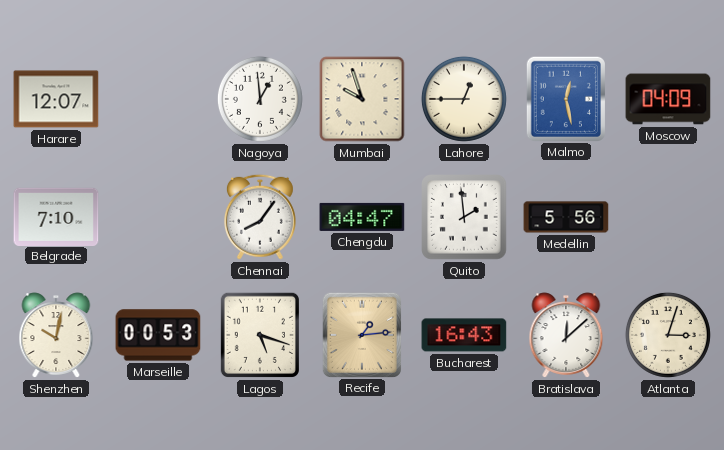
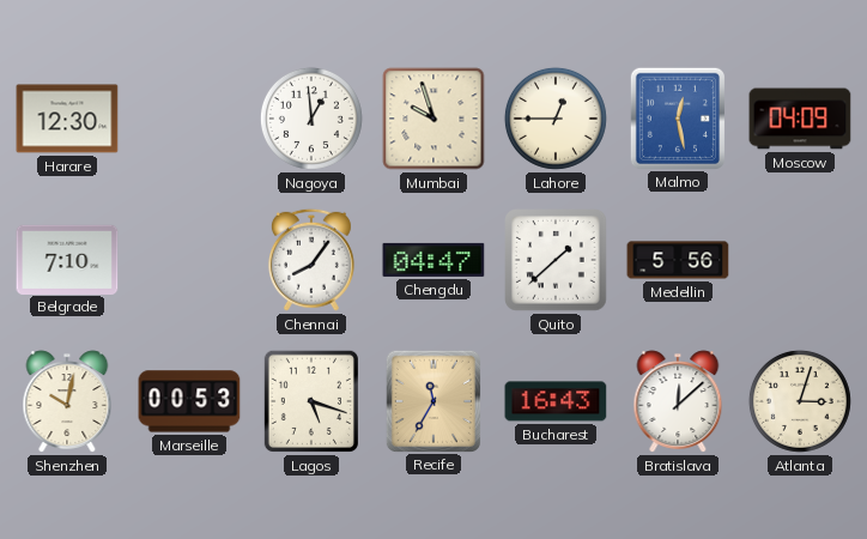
Harare: 12:07 -> 12:30
Quito: 1:59 -> 1:38
Recife: 1:14 -> 11:35
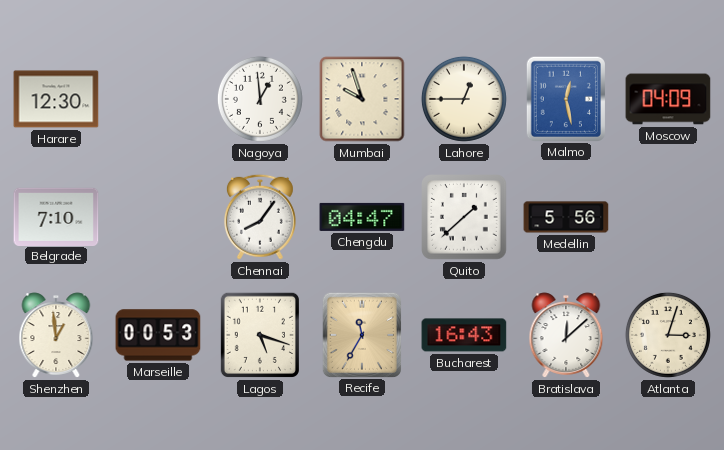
Shenzhen: 10:02 -> 12:59
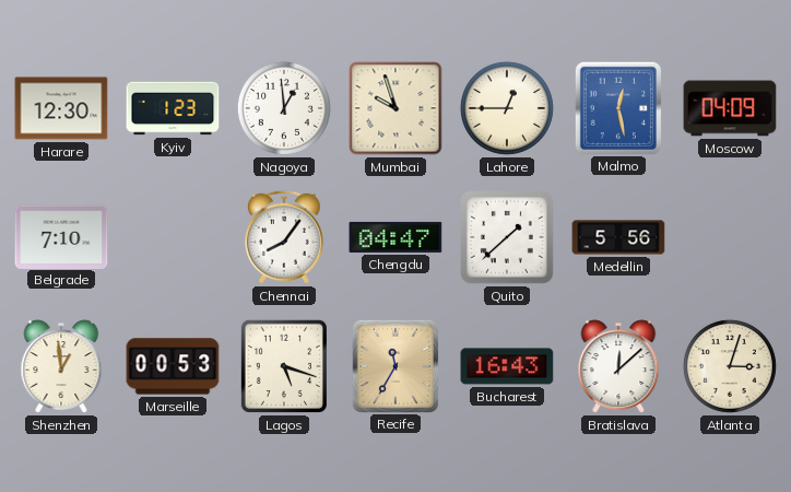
Kyiv: none -> 1:23
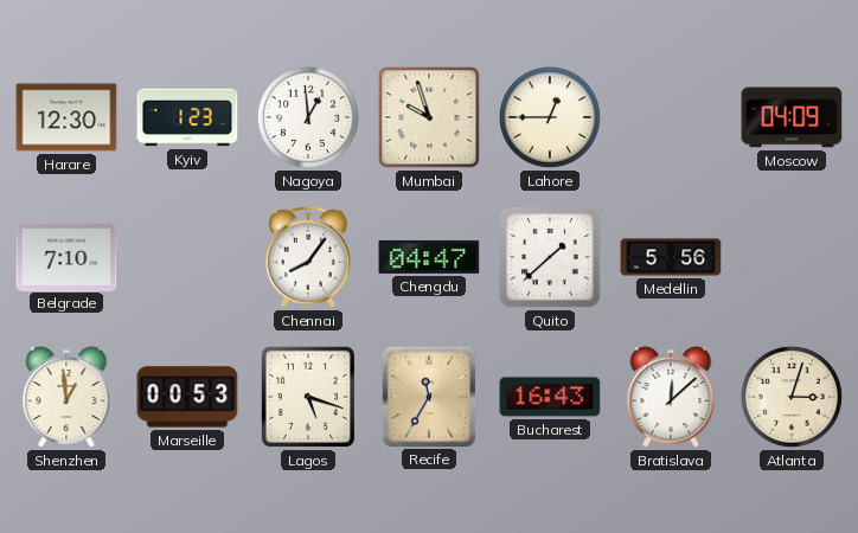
Malmo: 12:28 -> none
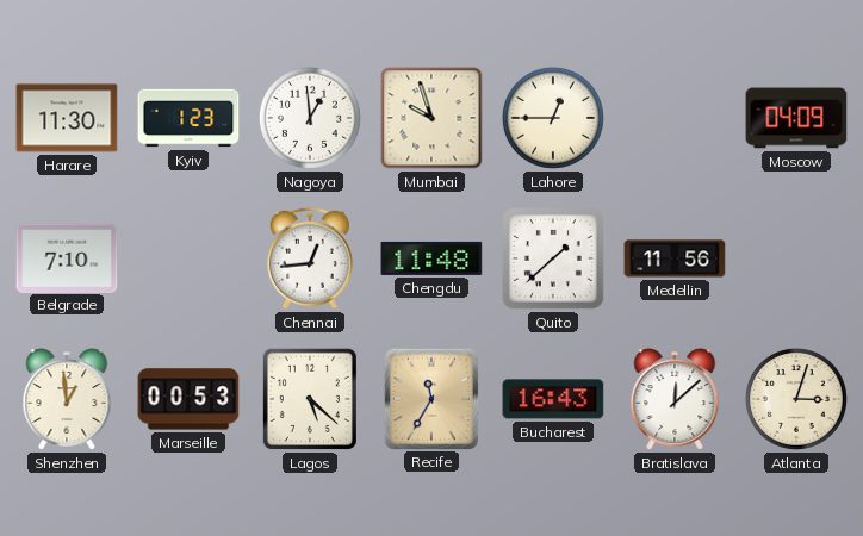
Harare: 12:30 -> 11:30
Chennai: 8:06 -> 12:44
Chengdu: 04:47 -> 11:48
Medellin: 5:56 -> 11:56
Lagos: 5:18 -> 5:22
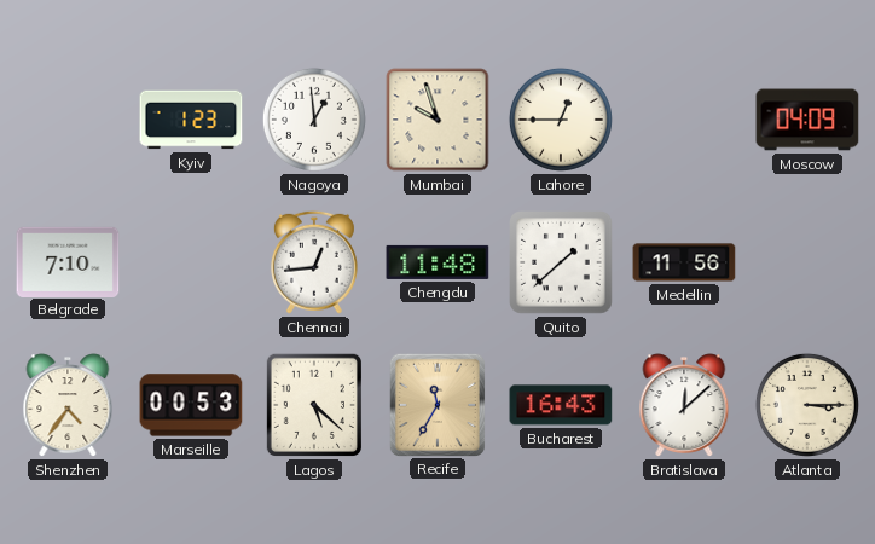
Harare: 11:30 -> none
Shenzhen: 12:59 -> 4:36
Atlanta: 3:03 -> 3:15
